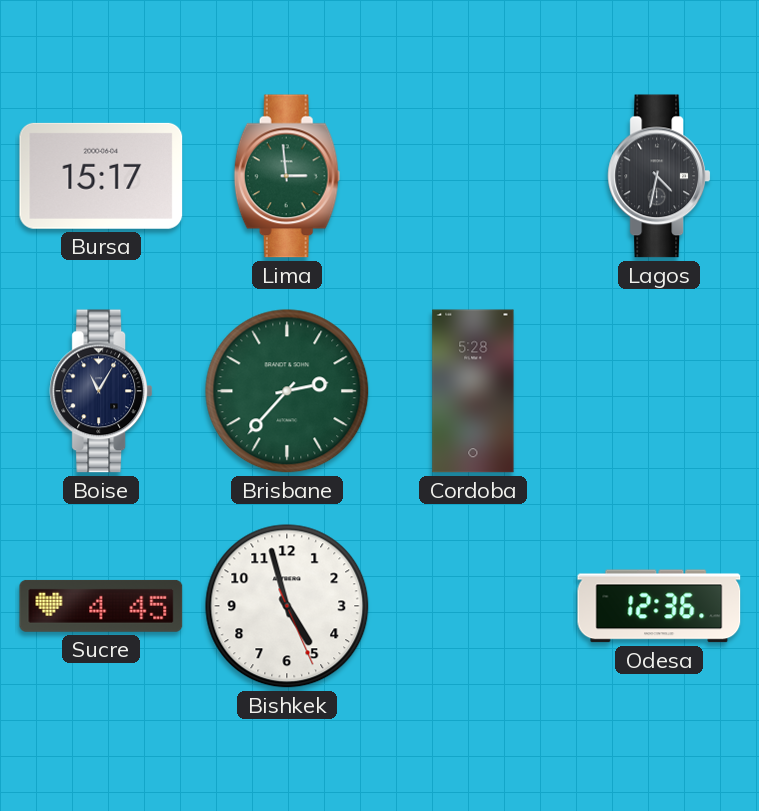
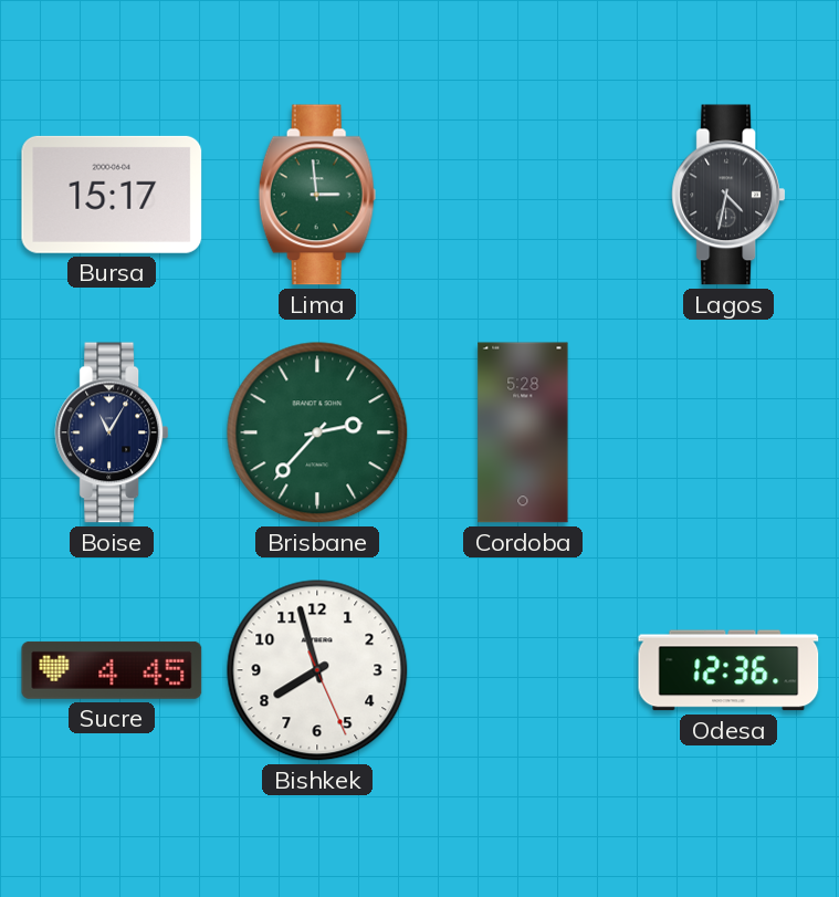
Bishkek: 4:57 -> 7:57
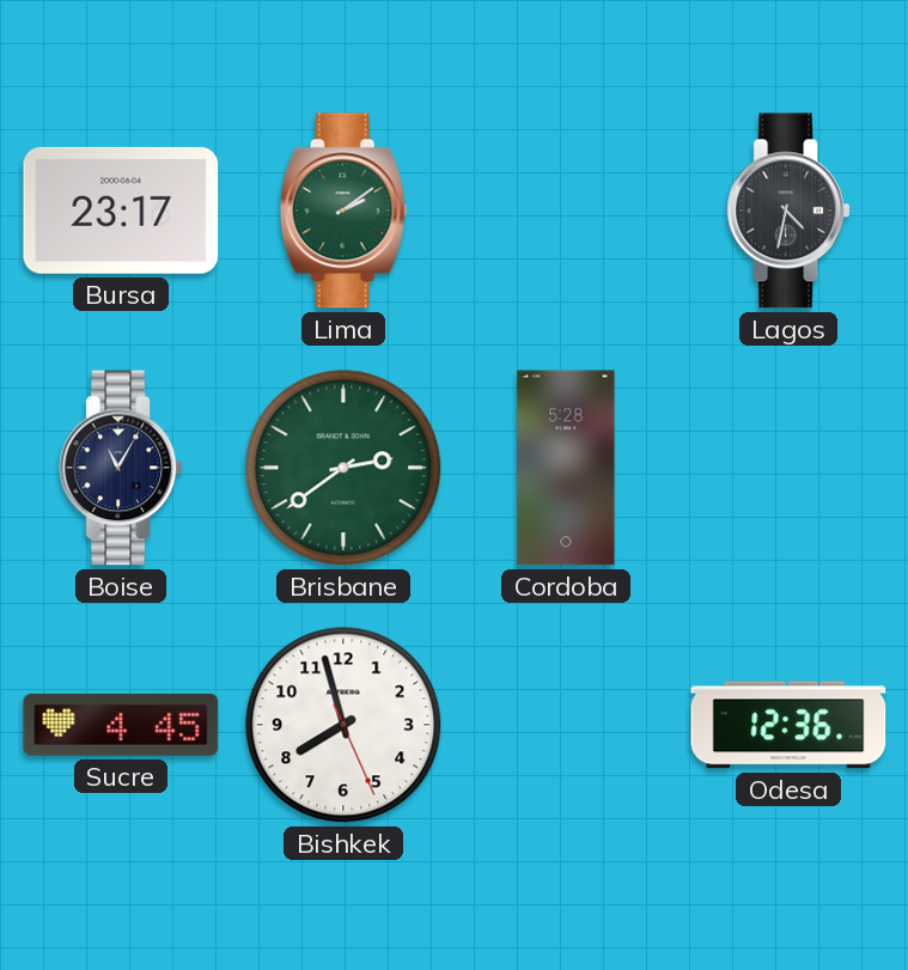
Bursa: 15:17 -> 23:17
Lima: 2:59 -> 2:09
Brisbane: 2:37 -> 2:39
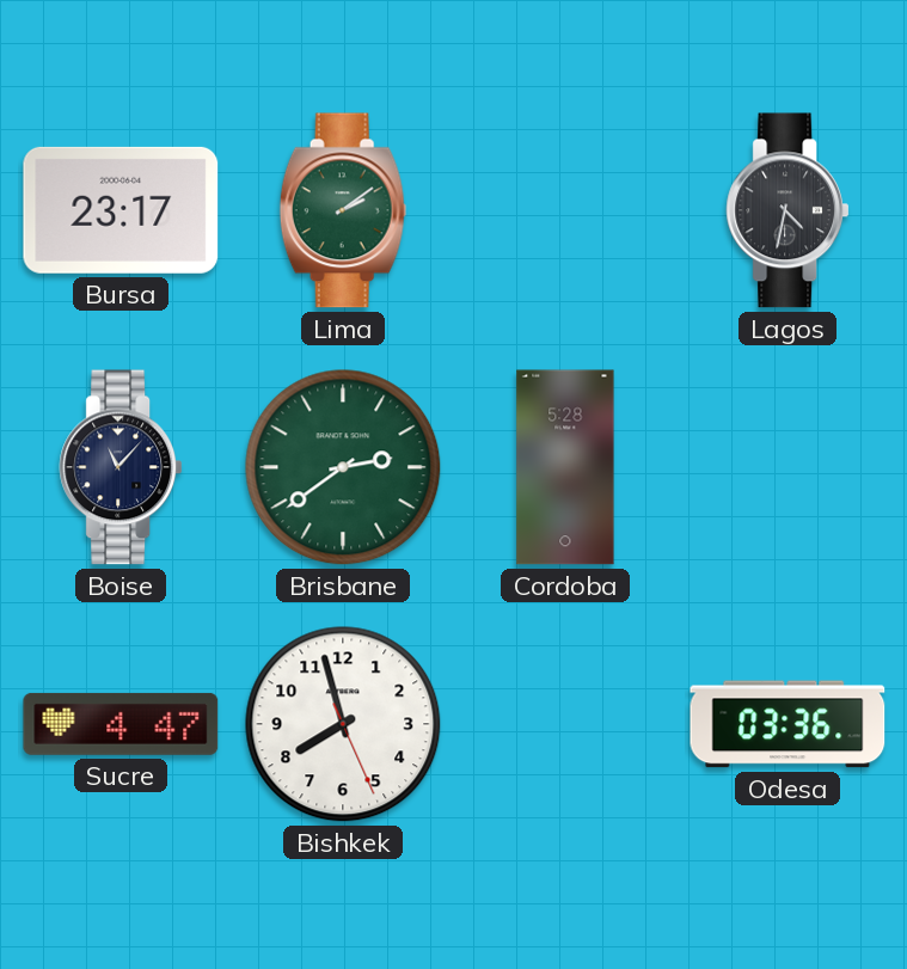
Boise: 11:05 -> 11:07
Sucre: 4:45 -> 4:47
Odesa: 12:36 -> 03:36
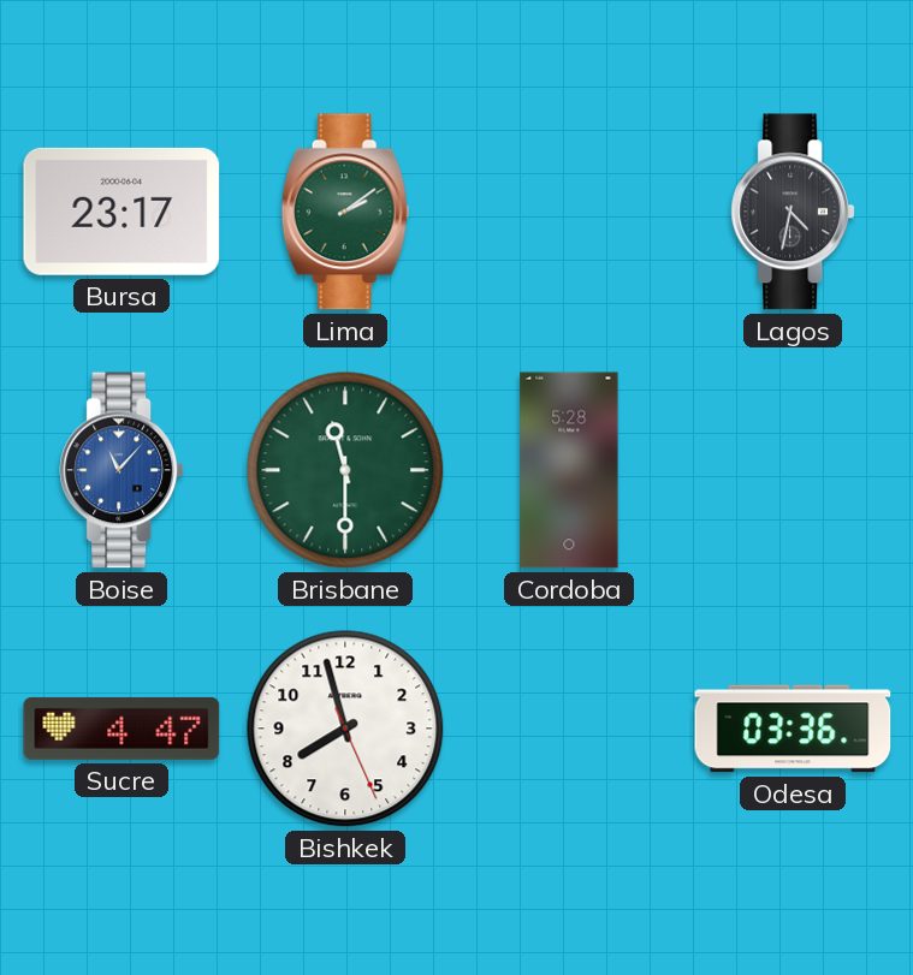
Boise dial: navy -> blue
Brisbane: 2:39 -> 11:30
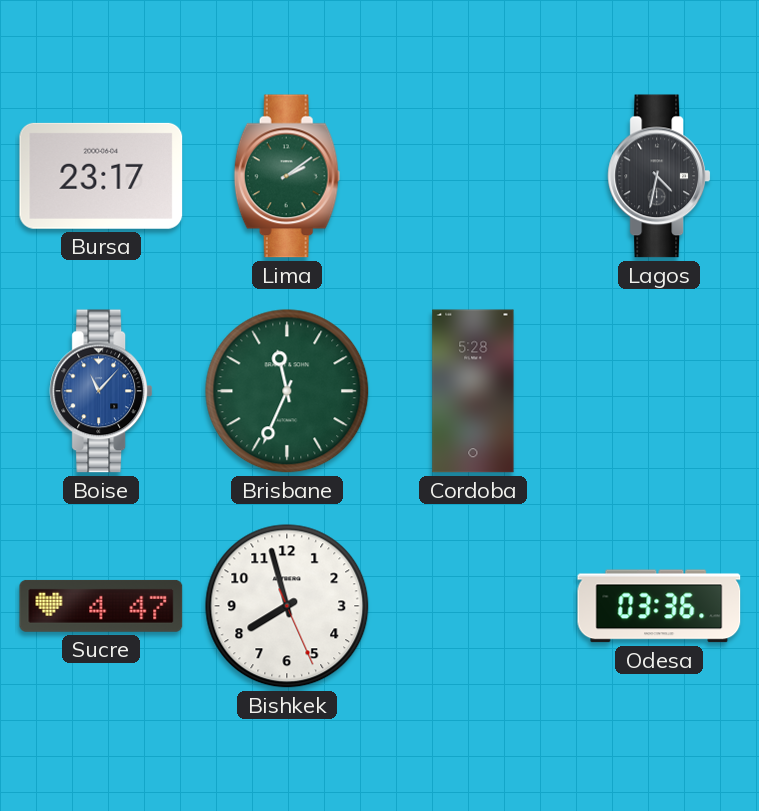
Brisbane: 11:30 -> 11:34
